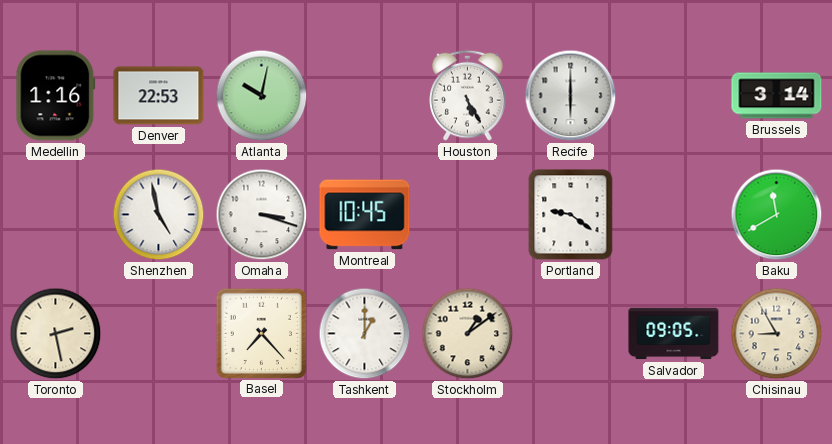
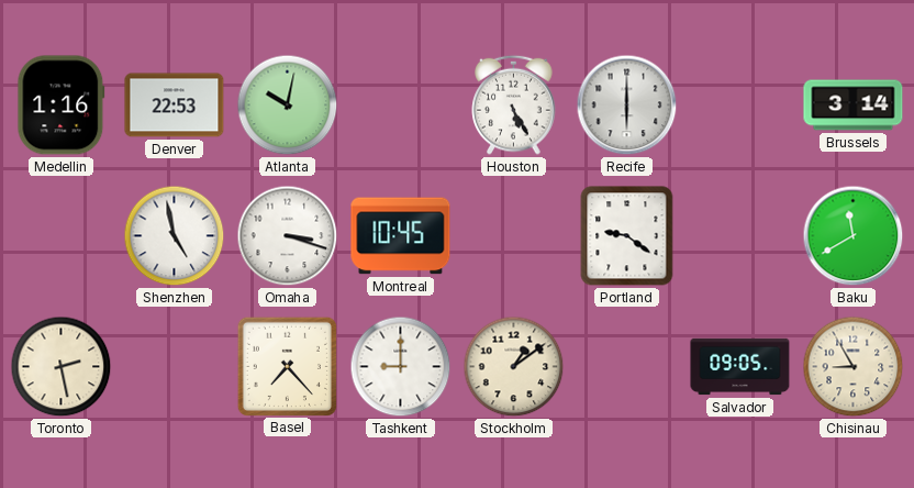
Tashkent: 1:00 -> 9:00
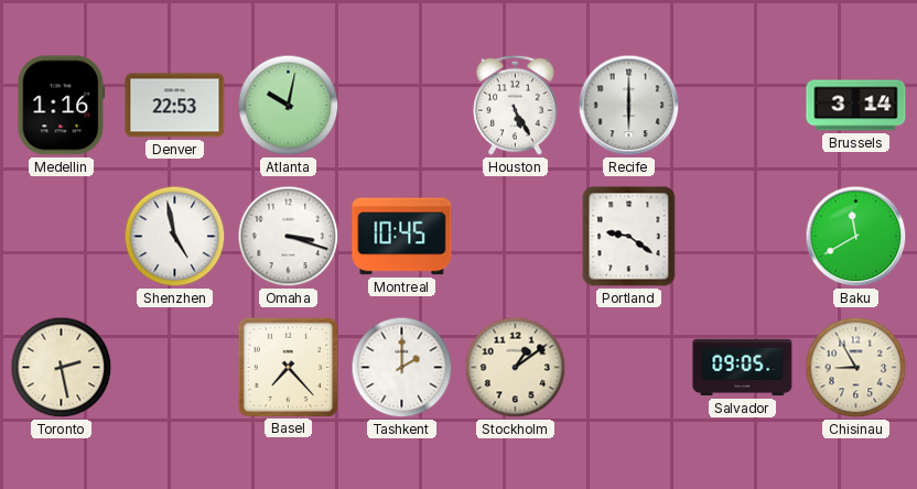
Tashkent: 9:00 -> 2:00
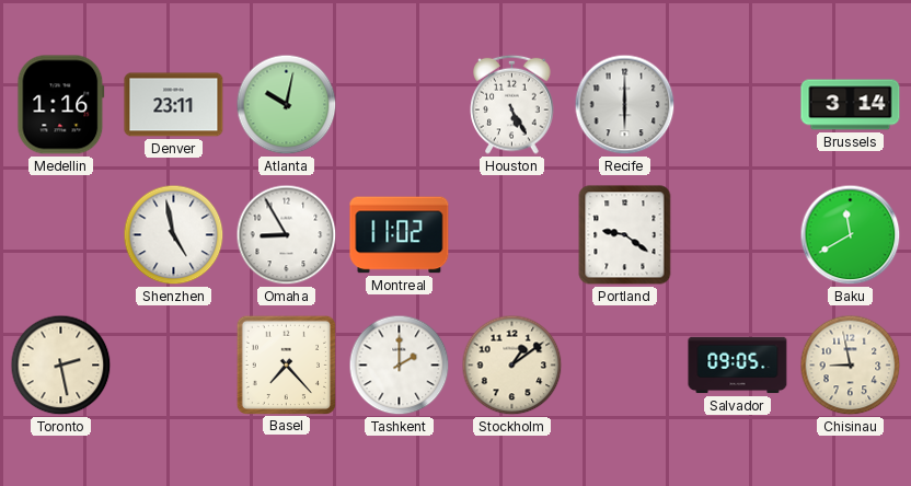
Denver: 22:53 -> 23:11
Omaha: 3:18 -> 8:55
Montreal: 10:45 -> 11:02
Chisinau: 8:55 -> 8:58
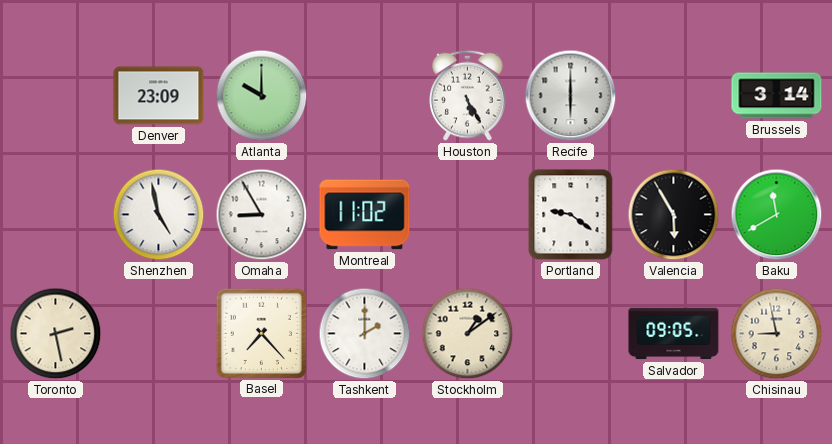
Medellin: 1:16 -> none
Denver: 23:11 -> 23:09
Atlanta: 10:02 -> 10:00
Valencia: none -> 5:55
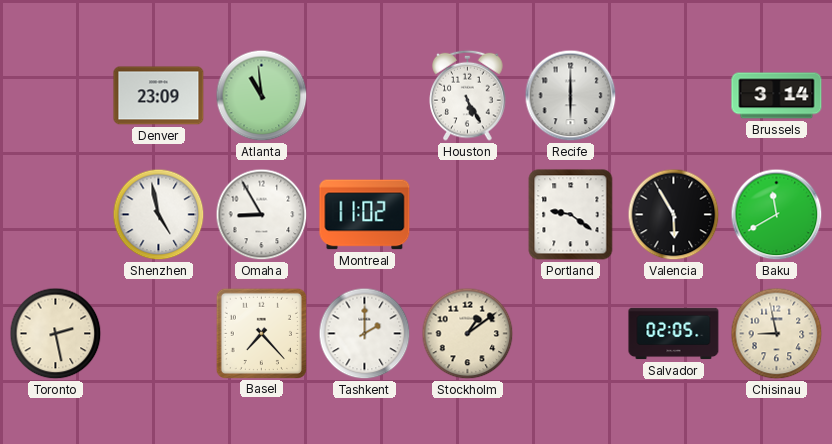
Atlanta: 10:00 -> 10:59
Salvador: 09:05 -> 02:05
